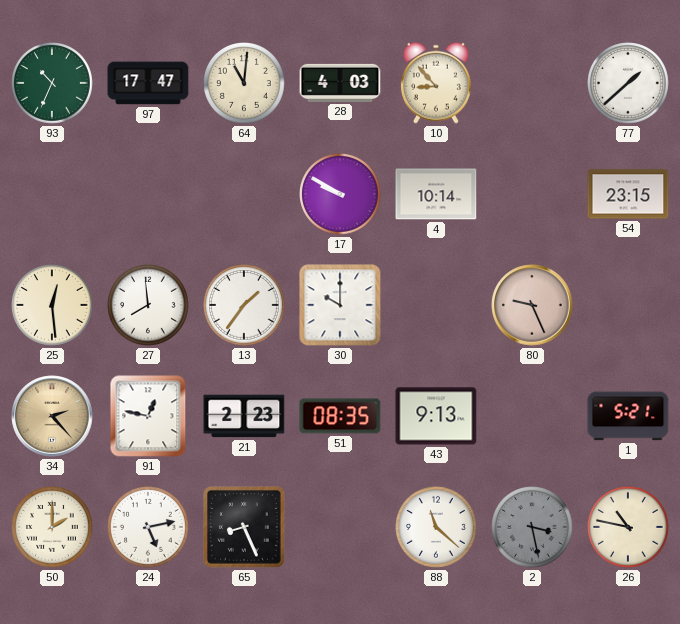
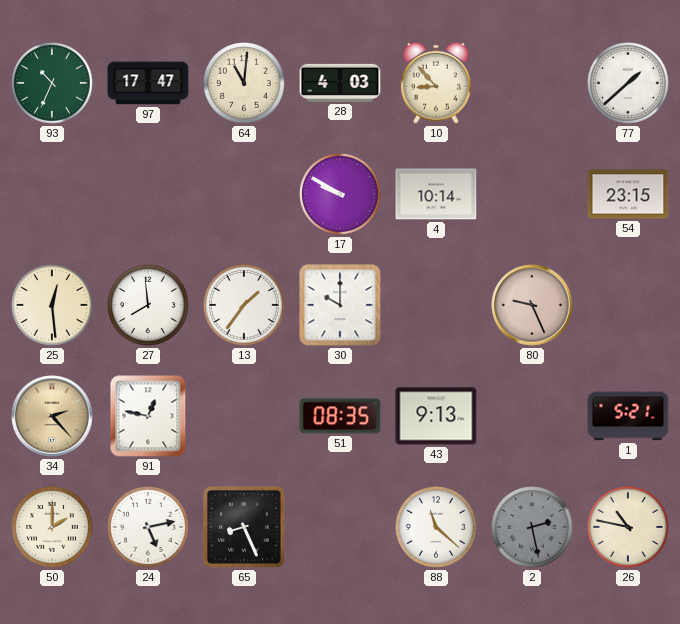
21: 2:23 -> none
2: 3:28 -> 2:28
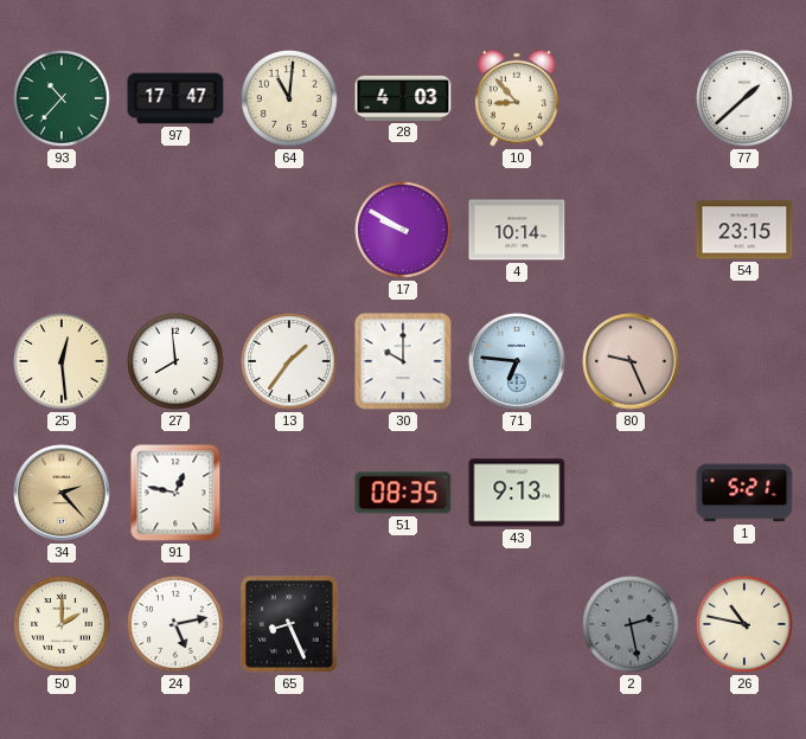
93: 10:34 -> 10:37
71: none -> 6:46
88: 11:22 -> none
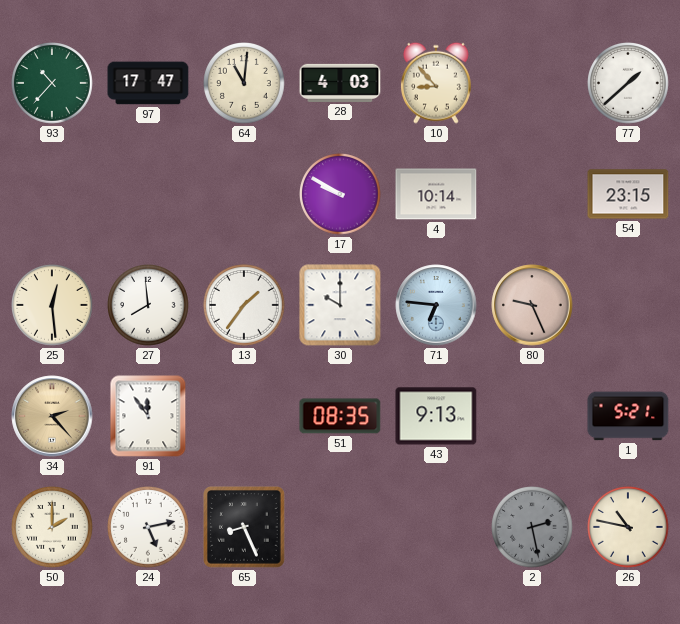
91: 12:47 -> 11:54
